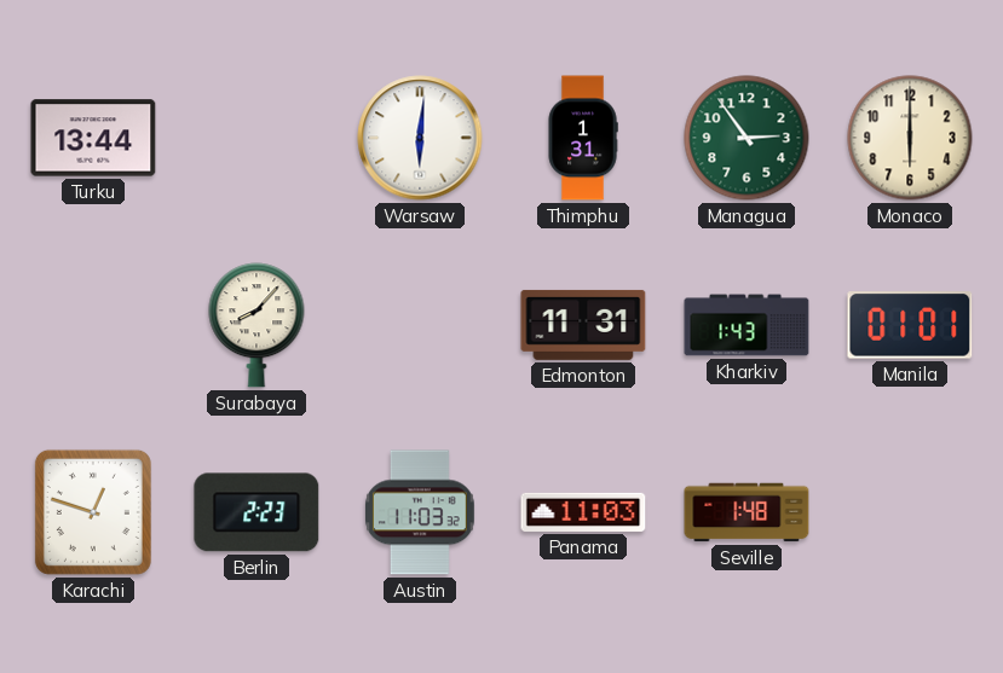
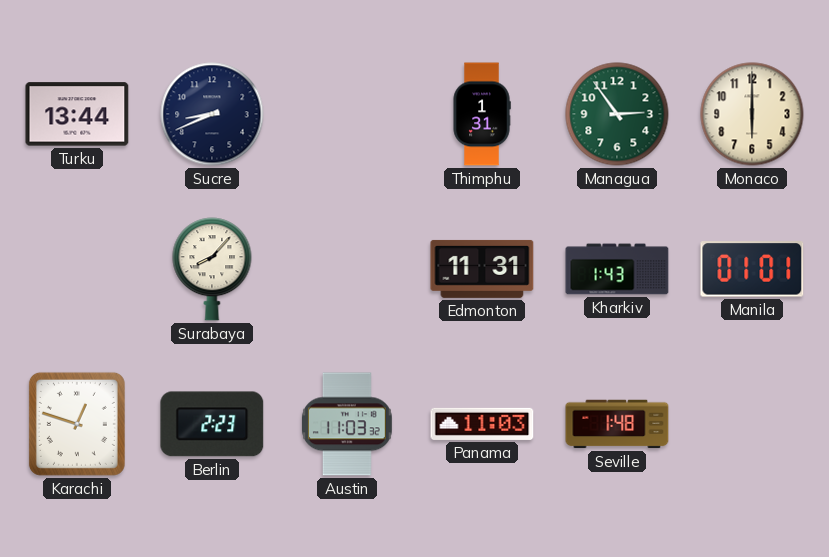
Sucre: none -> 8:41
Warsaw: 6:01 -> none
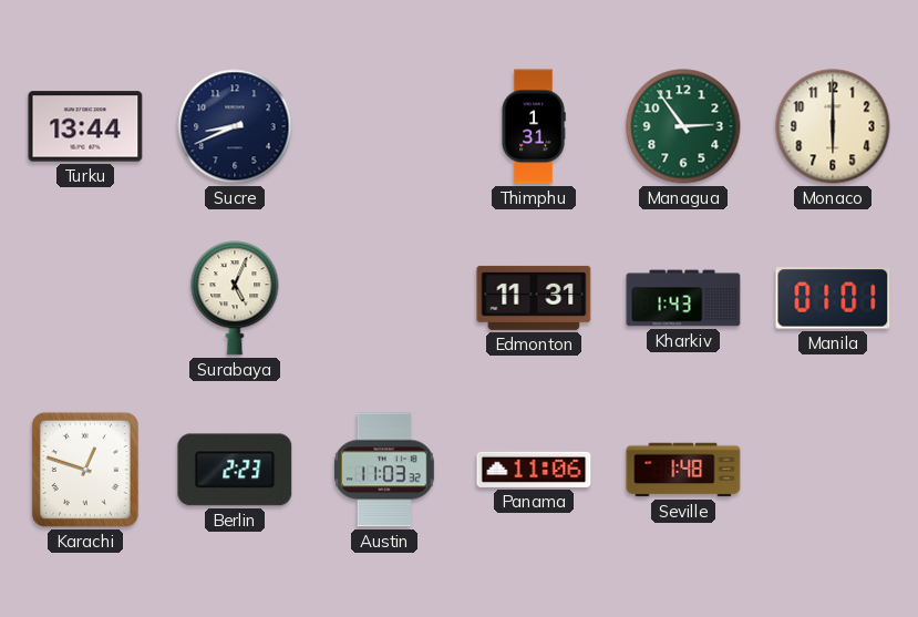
Surabaya: 8:07 -> 5:04
Panama: 11:03 -> 11:06
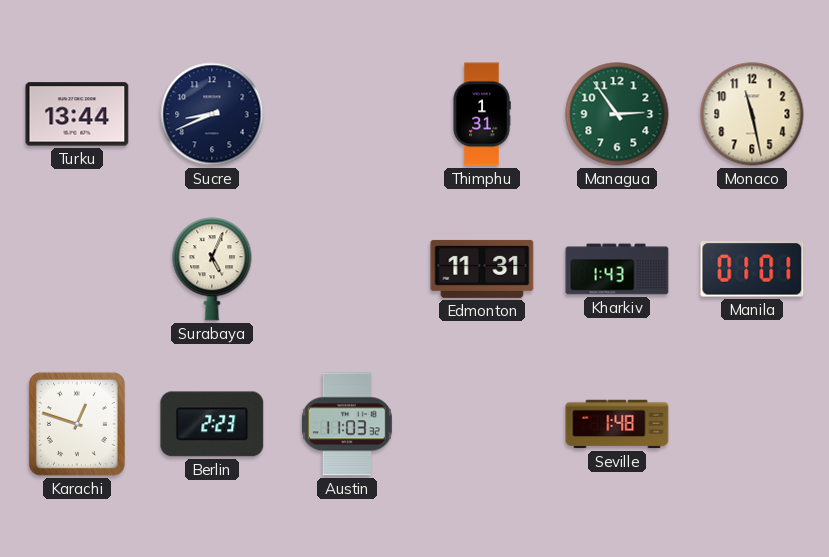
Monaco: 6:00 -> 11:28
Panama: 11:06 -> none
